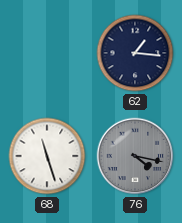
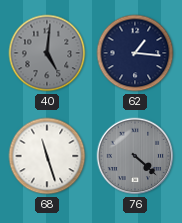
40: none -> 5:01
76: 4:17 -> 4:22
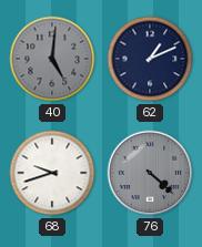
62: 1:16 -> 1:11
68: 11:27 -> 9:42
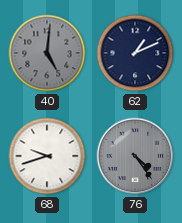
76: 4:22 -> 4:24
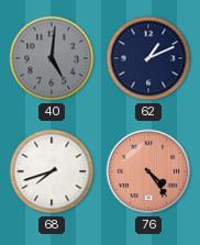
68: 9:42 -> 7:42
76 dial: grey -> salmon
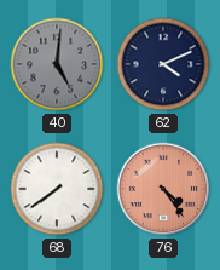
62: 1:11 -> 4:11
68: 7:42 -> 7:39
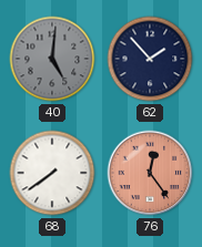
62: 4:11 -> 1:53
76: 4:24 -> 12:24
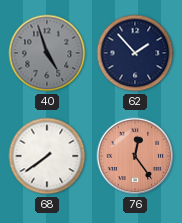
40: 5:01 -> 4:57
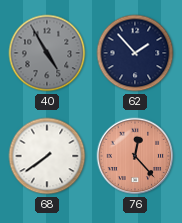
40: 4:57 -> 4:55
76: 12:24 -> 12:23
